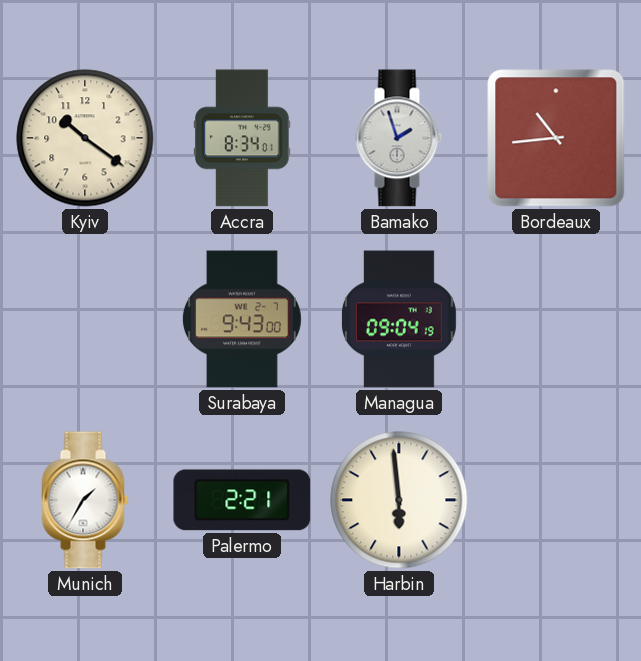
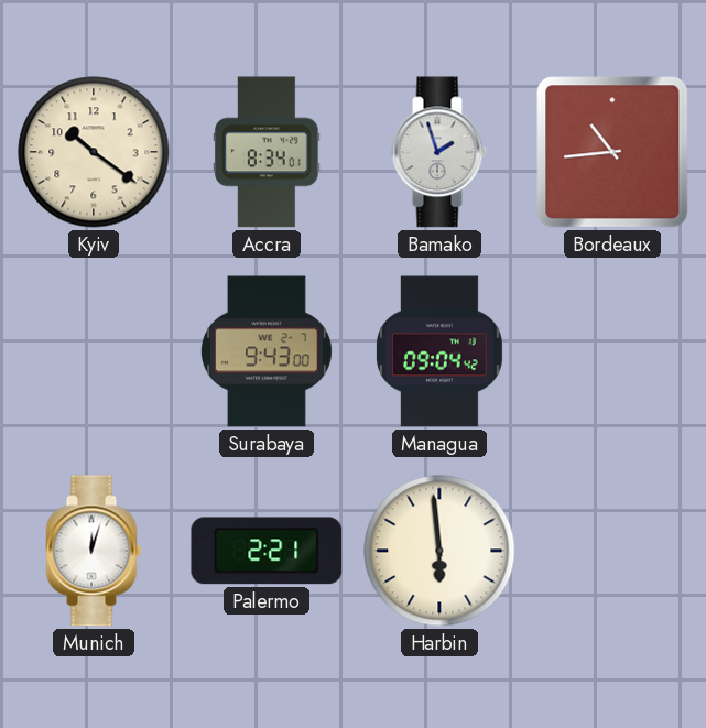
Managua: 09:04:19 -> 09:04:42
Munich: 1:35 -> 12:03
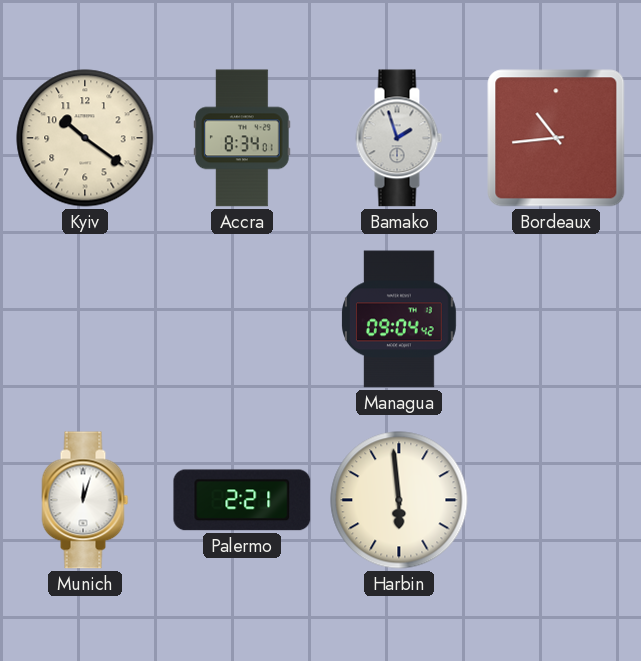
Surabaya: 9:43 -> none
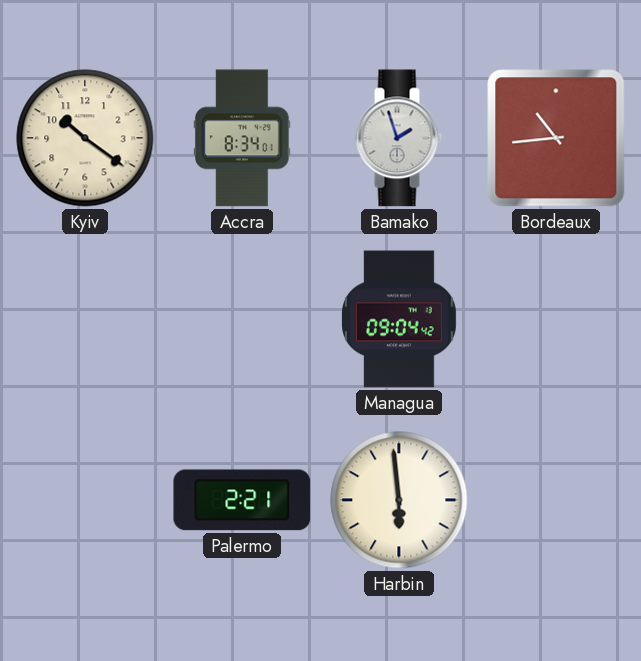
Munich: 12:03 -> none
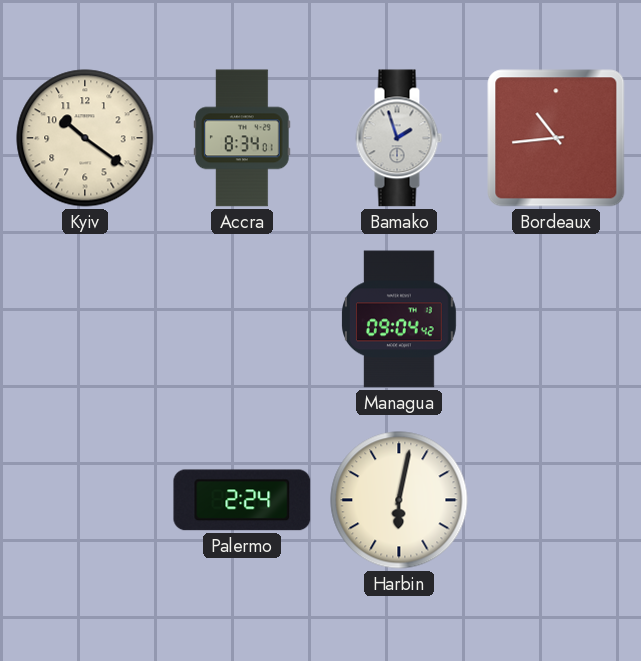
Palermo: 2:21 -> 2:24
Harbin: 5:59 -> 6:02
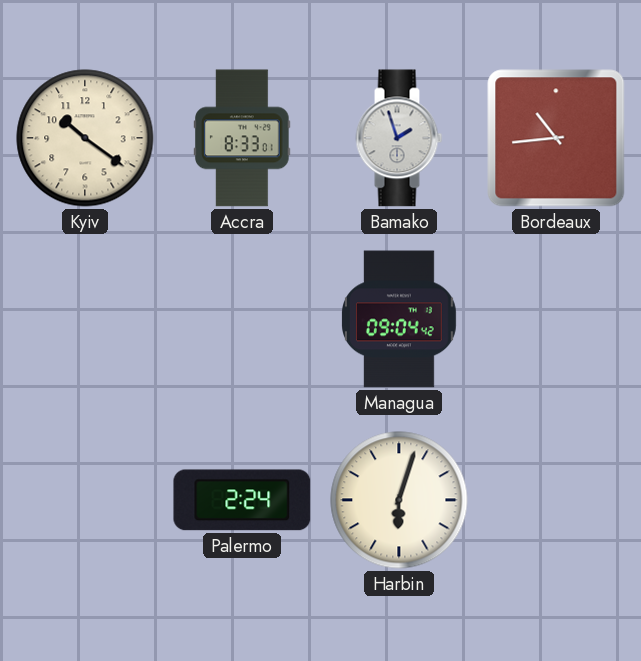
Accra: 8:34 -> 8:33
Harbin: 6:02 -> 6:03
